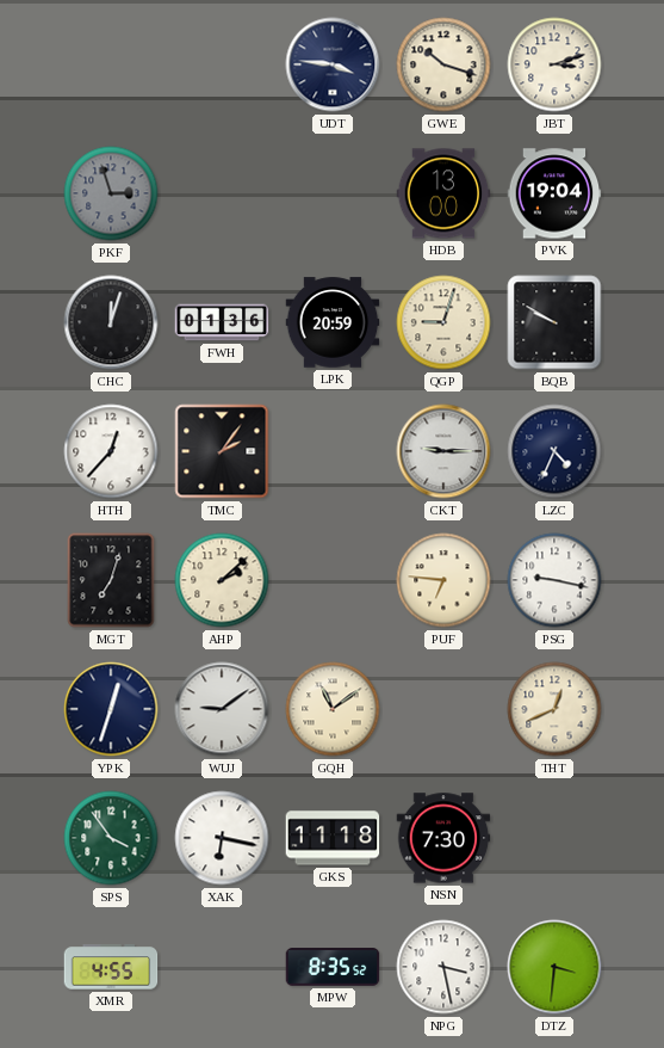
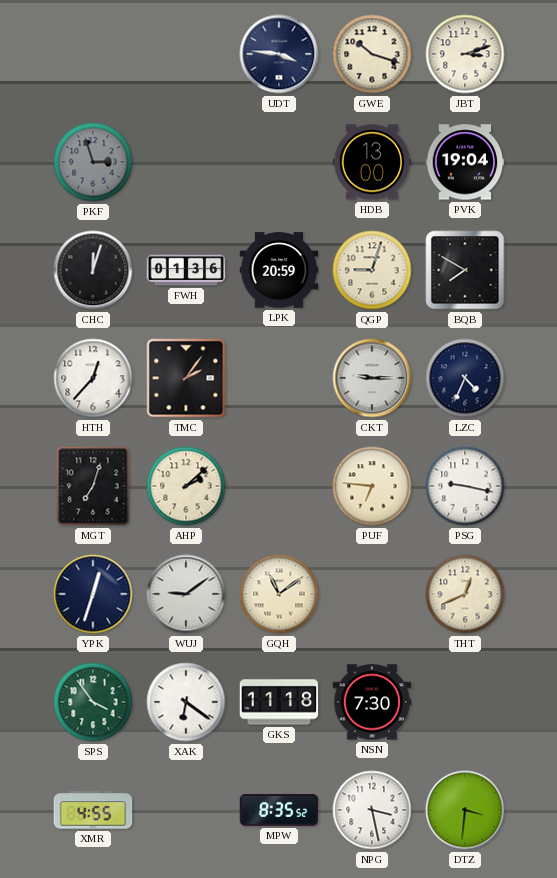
BQB: 9:50 -> 7:50
XAK: 6:17 -> 6:21
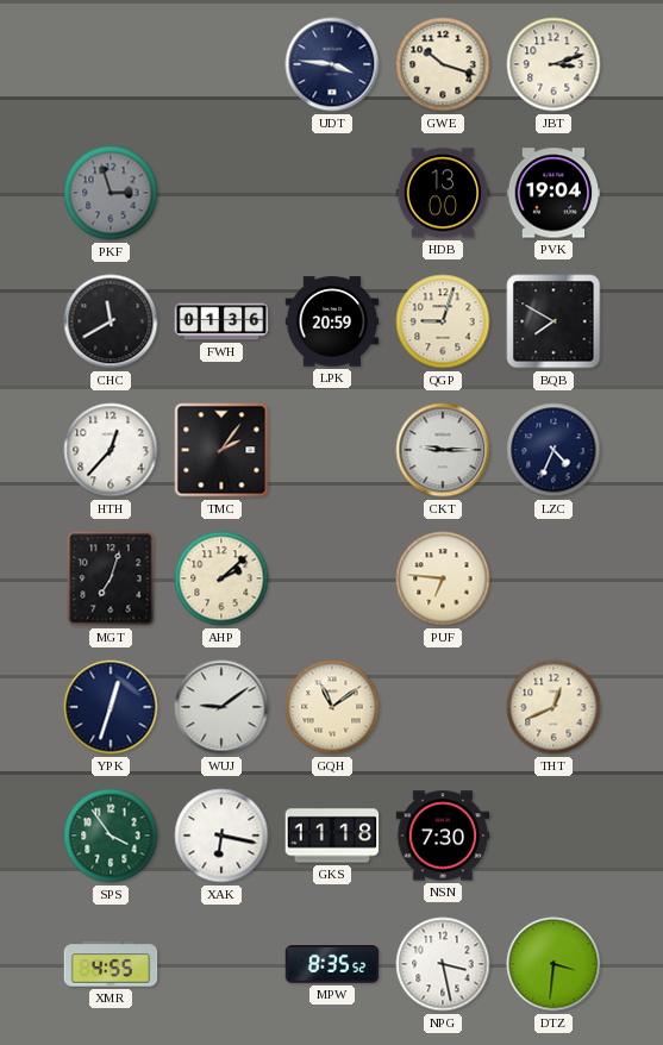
CHC: 12:03 -> 11:40
PSG: 9:17 -> none
XAK: 6:21 -> 6:17
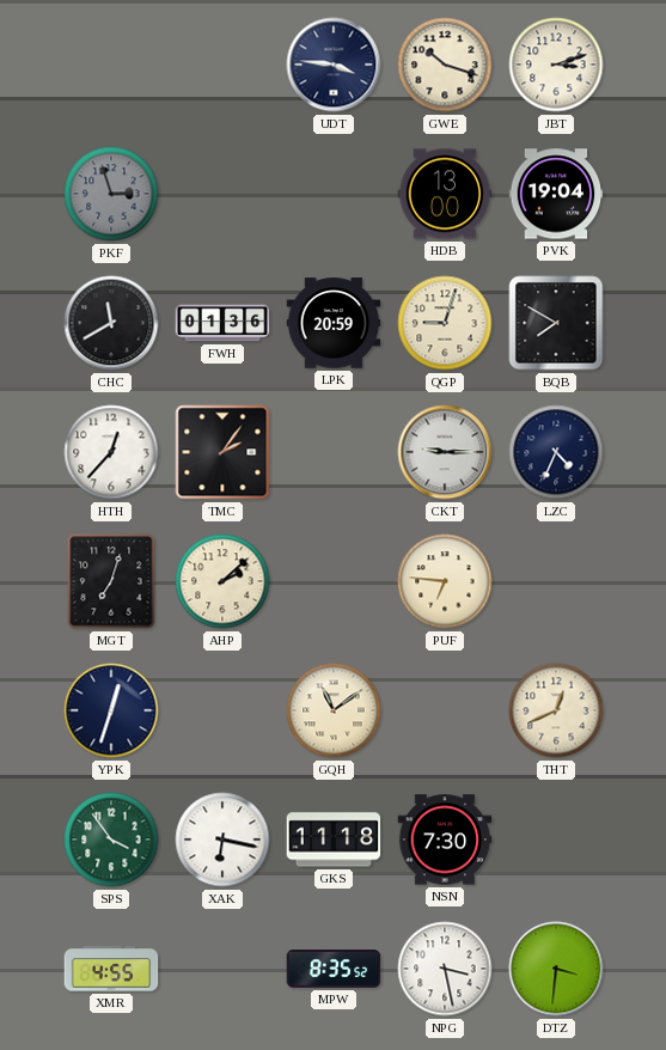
WUJ: 9:09 -> none
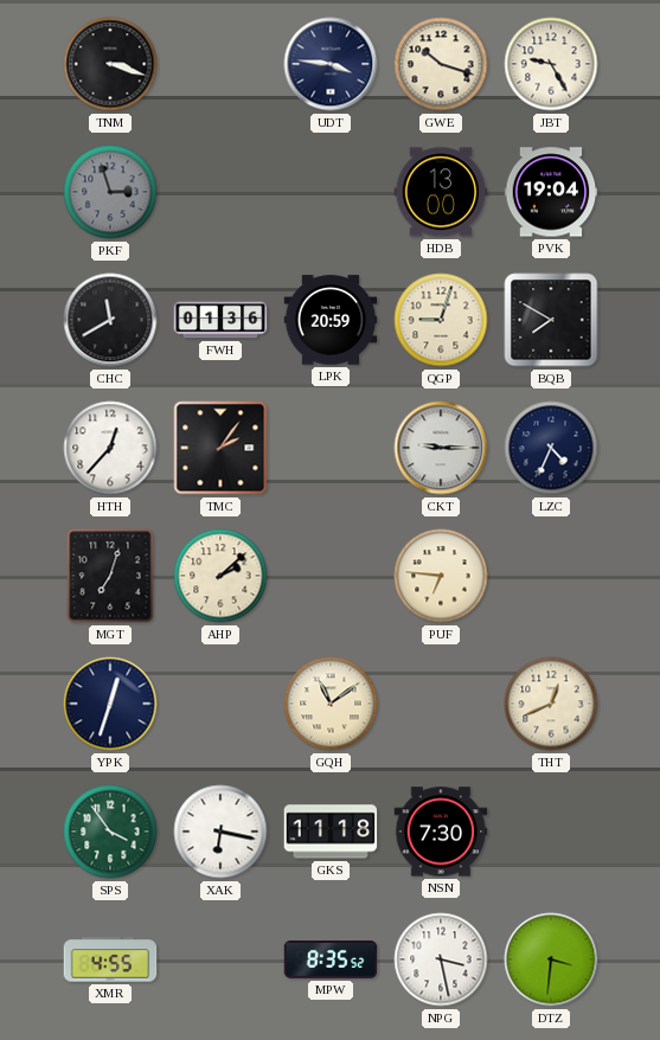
TNM: none -> 3:18
JBT: 3:12 -> 9:25
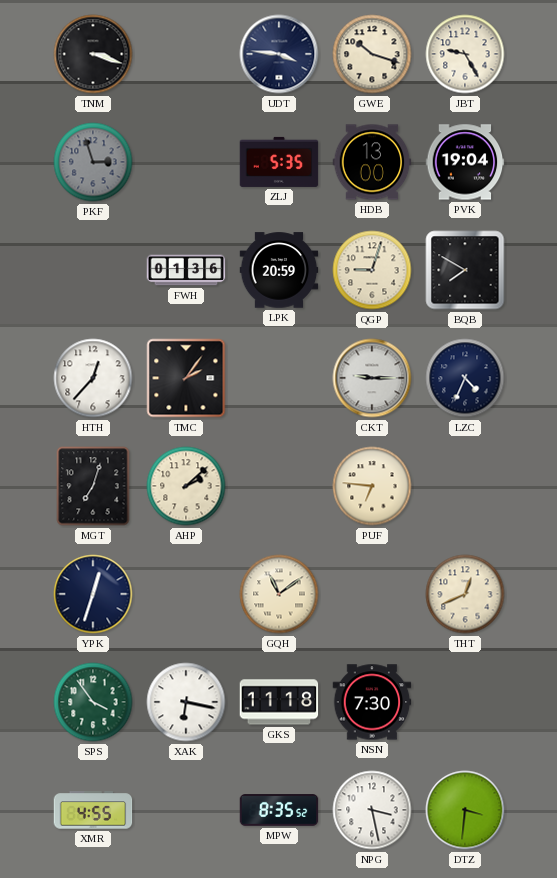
ZLJ: none -> 5:35
CHC: 11:40 -> none
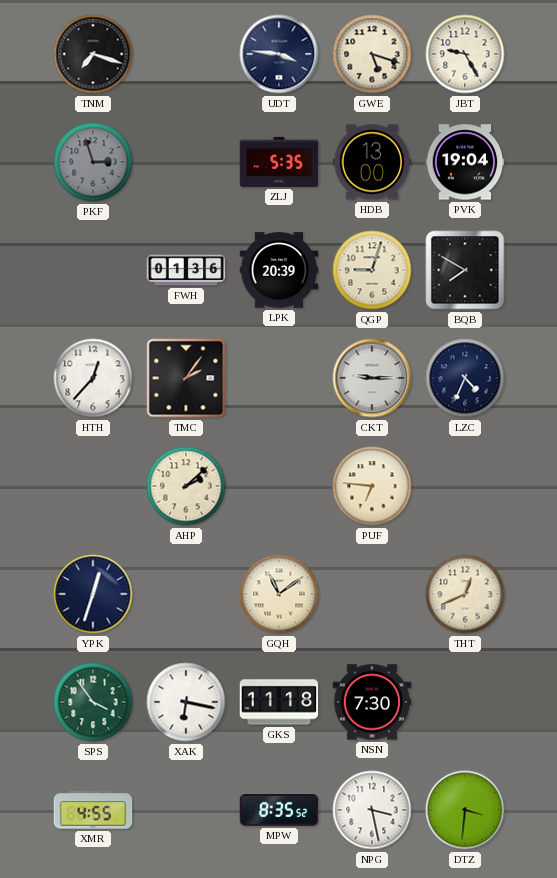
TNM: 3:18 -> 7:18
GWE: 10:18 -> 5:18
LPK: 20:59 -> 20:39
MGT: 7:03 -> none
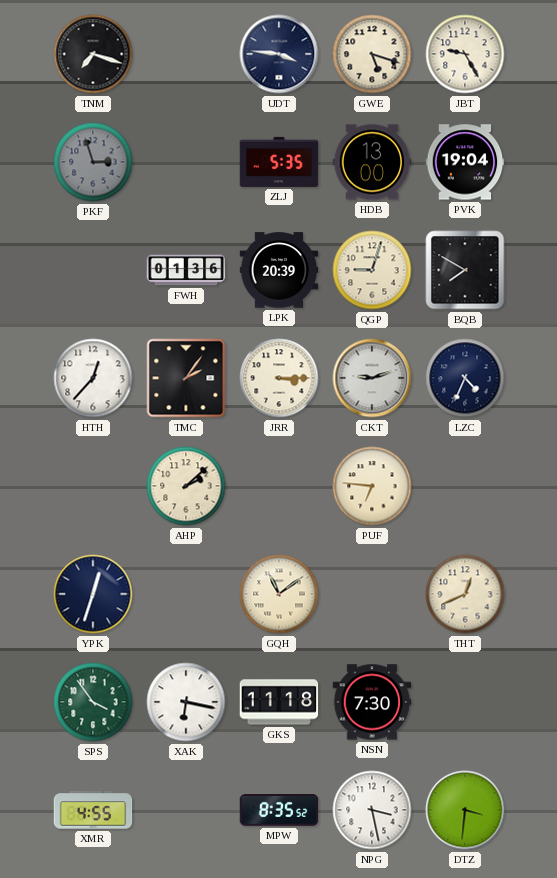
JRR: none -> 3:15
CKT: 9:15 -> 9:12
